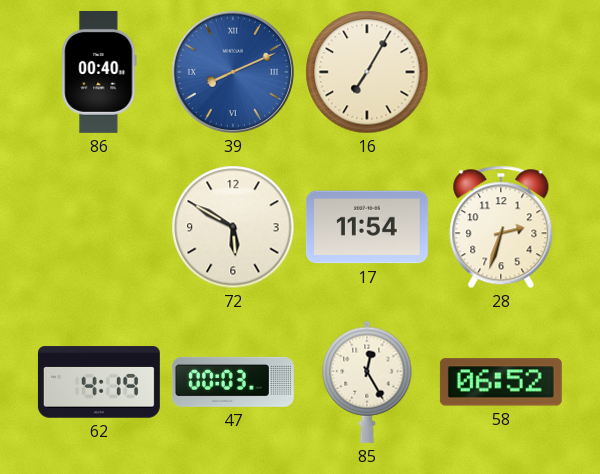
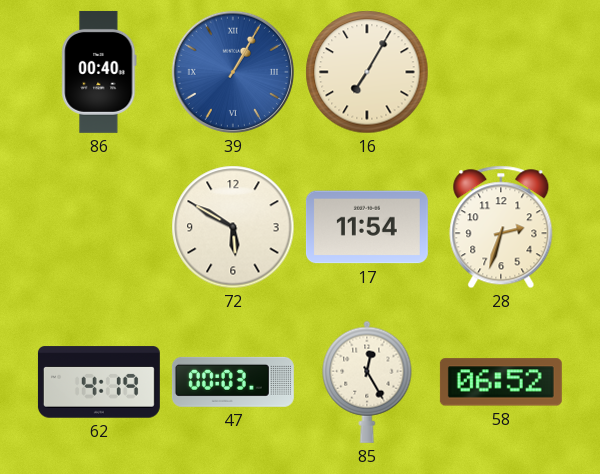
39: 8:11 -> 1:05
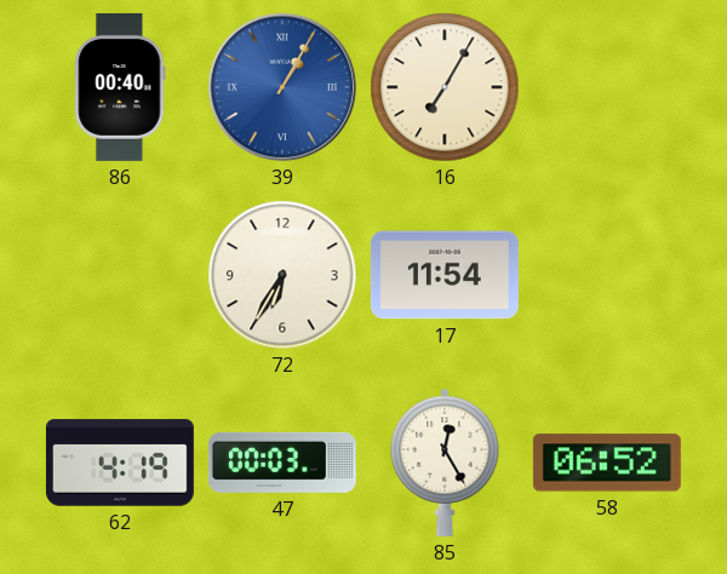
72: 5:50 -> 6:35
28: 2:33 -> none
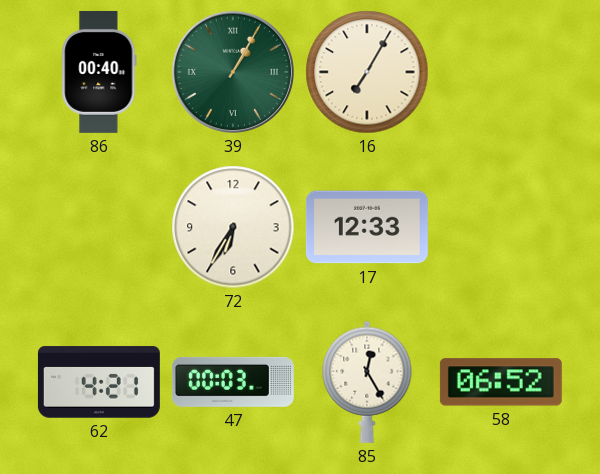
39 dial: blue -> green
17: 11:54 -> 12:33
62: 4:19 -> 4:21
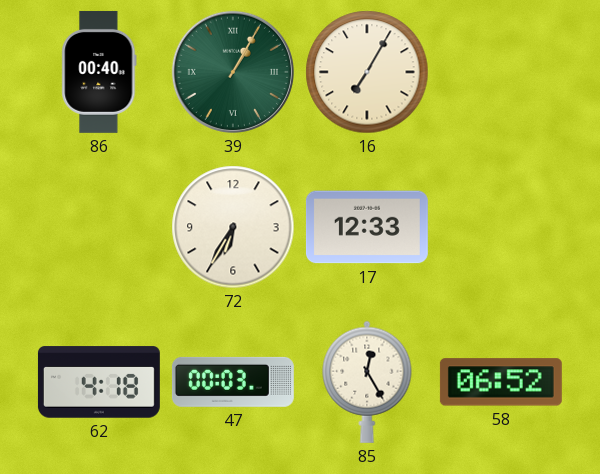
62: 4:21 -> 4:18
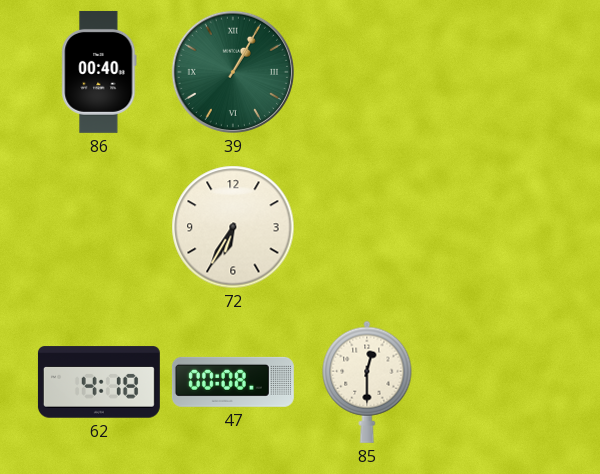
16: 7:05 -> none
17: 12:33 -> none
47: 00:03 -> 00:08
85: 12:25 -> 12:30
58: 06:52 -> none
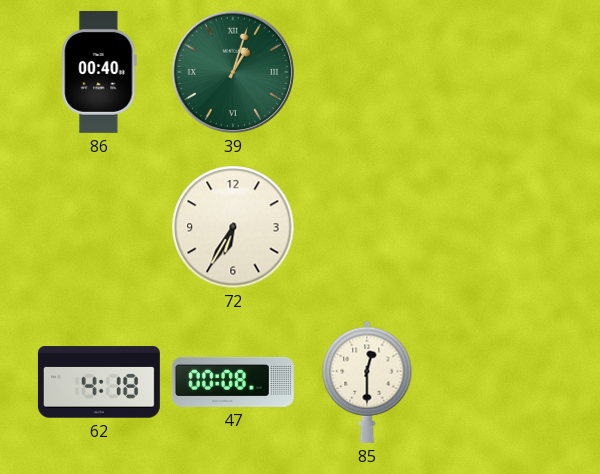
39: 1:05 -> 1:03
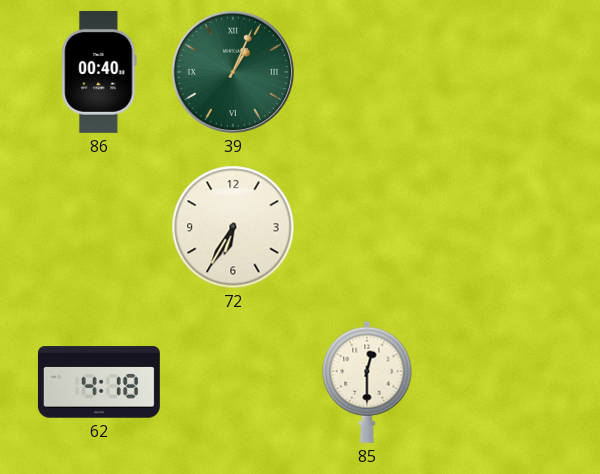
39: 1:03 -> 1:04
47: 00:08 -> none
